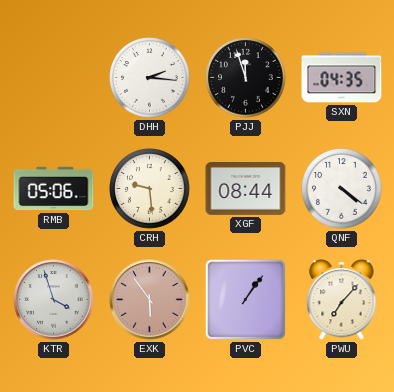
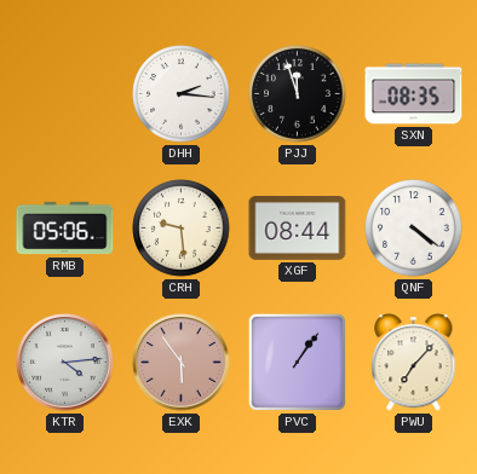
SXN: 04:35 -> 08:35
KTR: 3:57 -> 4:14
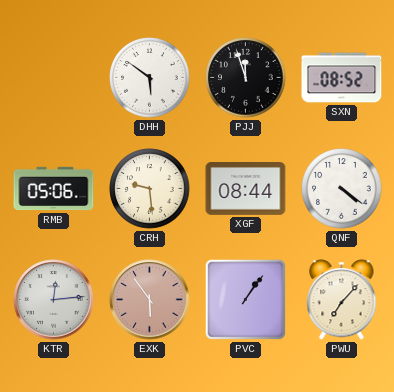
DHH: 2:16 -> 5:51
SXN: 08:35 -> 08:52
KTR: 4:14 -> 12:14
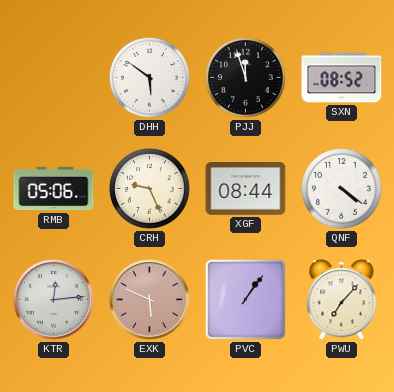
CRH: 9:29 -> 9:26
EXK: 5:54 -> 5:49
